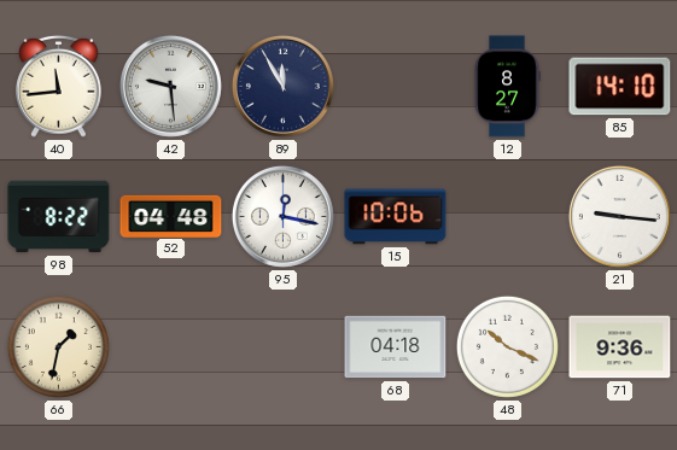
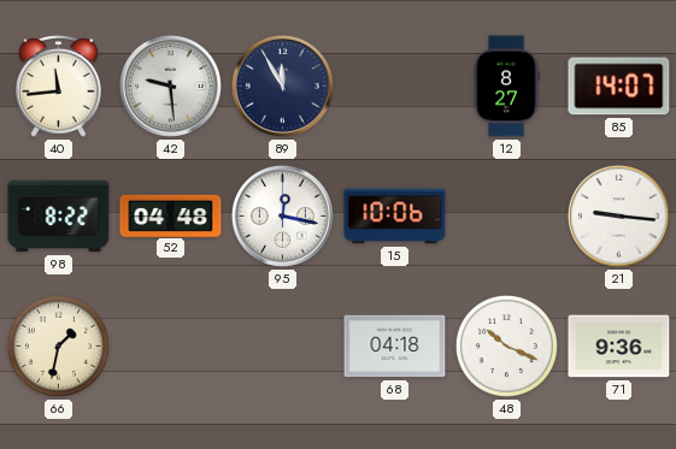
85: 14:10 -> 14:07
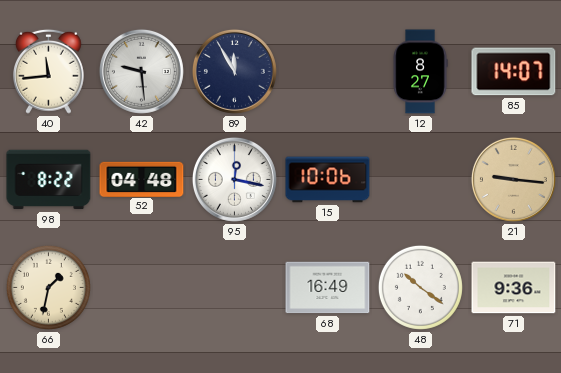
21 dial: white -> champagne
68: 04:18 -> 16:49
48: 10:19 -> 10:21
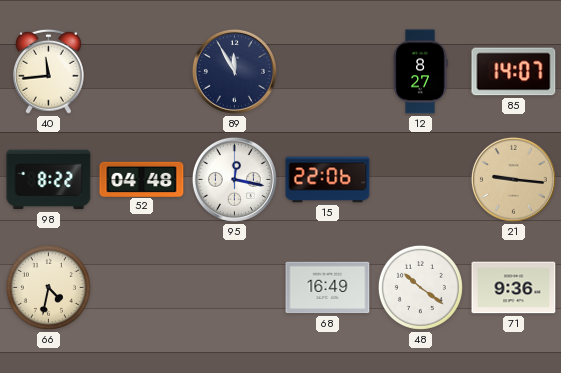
42: 9:29 -> none
15: 10:06 -> 22:06
66: 1:32 -> 4:32
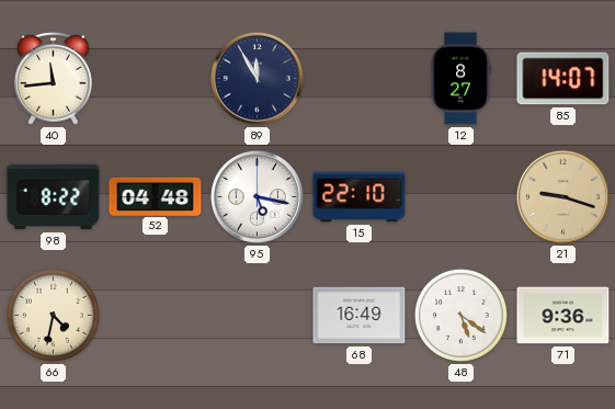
95: 12:17 -> 5:17
15: 22:06 -> 22:10
21: 9:16 -> 9:18
48: 10:21 -> 5:21
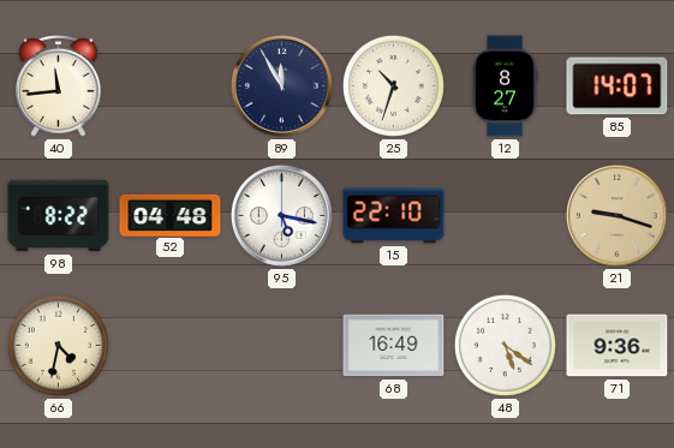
25: none -> 10:33
